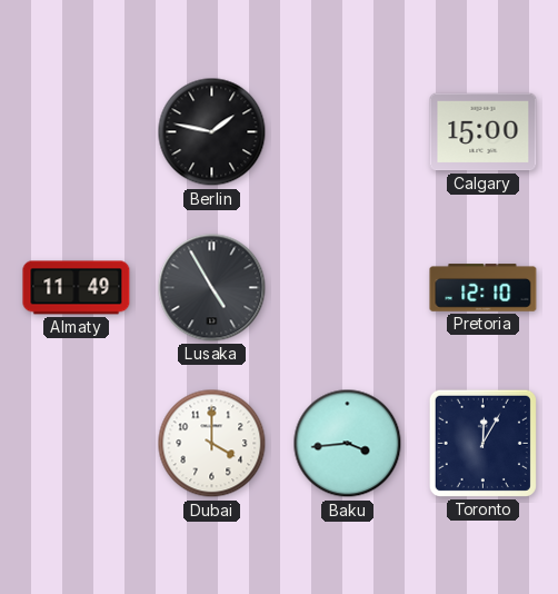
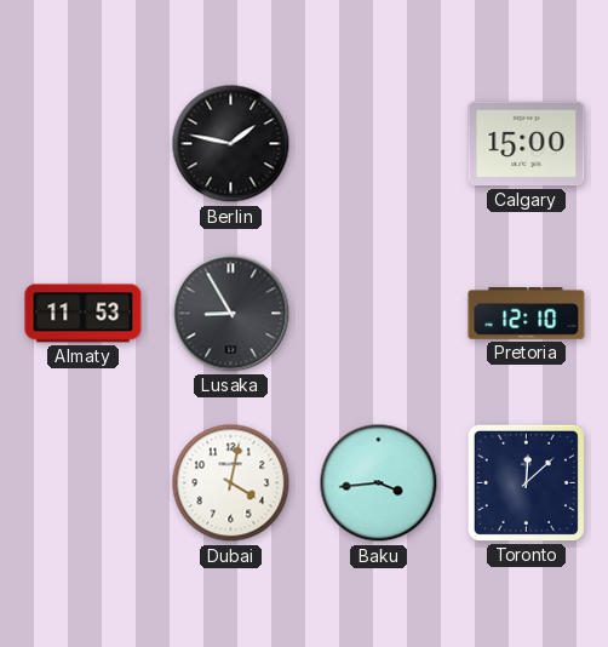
Almaty: 11:49 -> 11:53
Lusaka: 4:55 -> 8:55
Dubai: 4:00 -> 4:02
Toronto: 12:05 -> 12:08
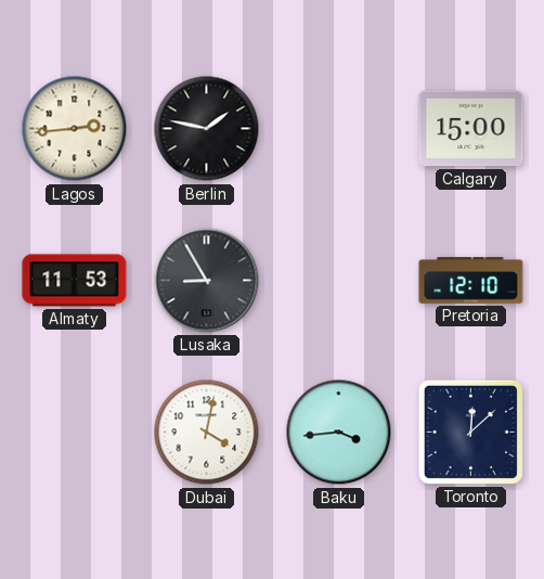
Lagos: none -> 2:44
